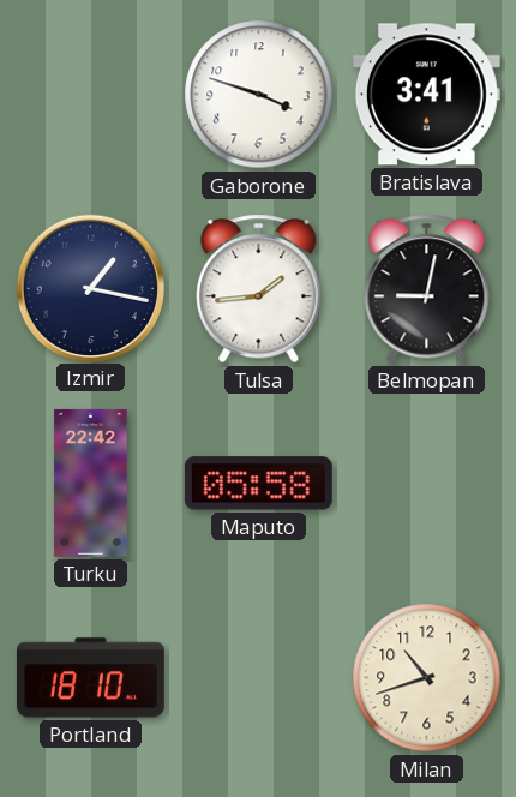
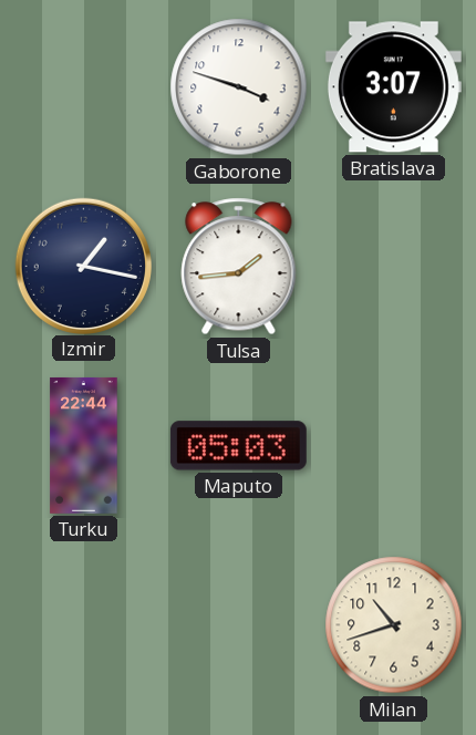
Bratislava: 3:41 -> 3:07
Belmopan: 9:02 -> none
Turku: 22:42 -> 22:44
Maputo: 05:58 -> 05:03
Portland: 18:10 -> none
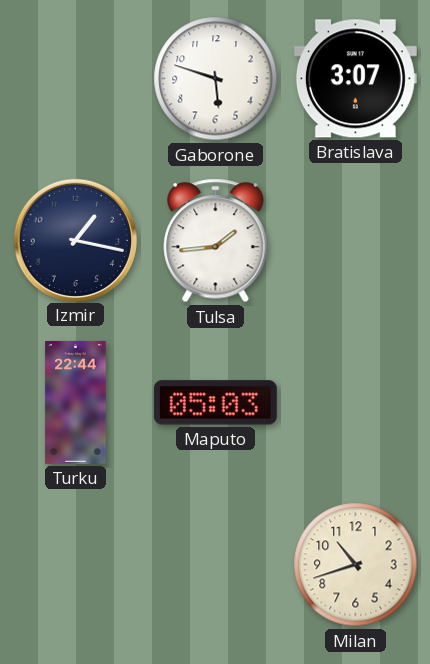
Gaborone: 3:48 -> 5:48
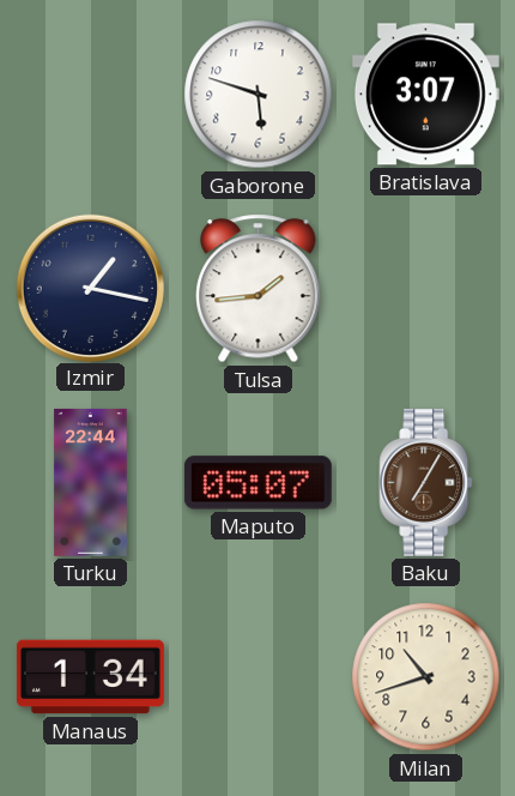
Maputo: 05:03 -> 05:07
Baku: none -> 7:05
Manaus: none -> 1:34
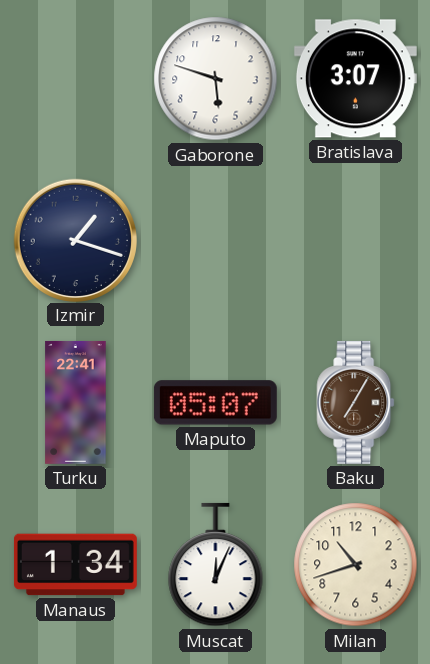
Izmir: 1:17 -> 1:18
Tulsa: 1:44 -> none
Turku: 22:44 -> 22:41
Muscat: none -> 12:04
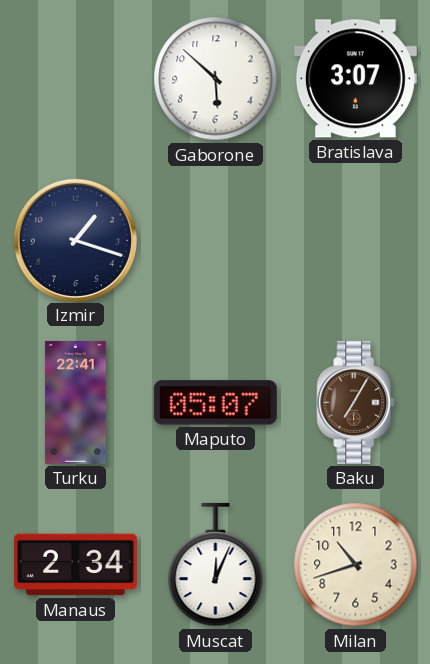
Gaborone: 5:48 -> 5:52
Manaus: 1:34 -> 2:34
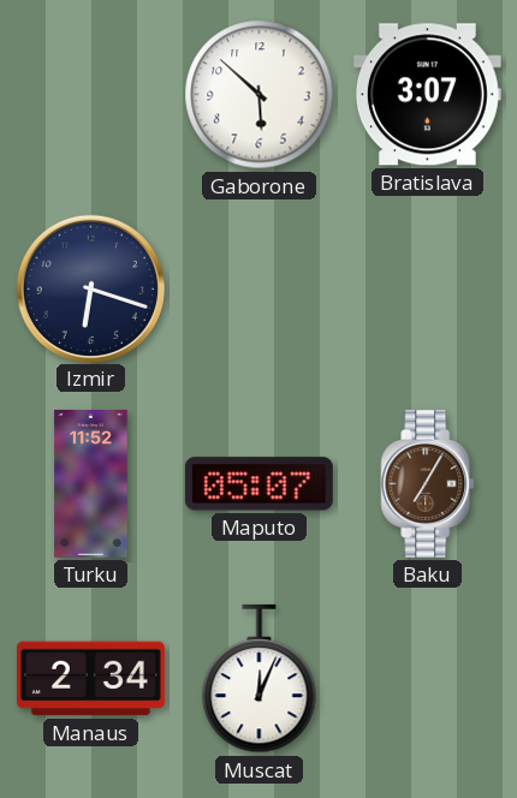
Izmir: 1:18 -> 6:18
Turku: 22:41 -> 11:52
Milan: 10:42 -> none
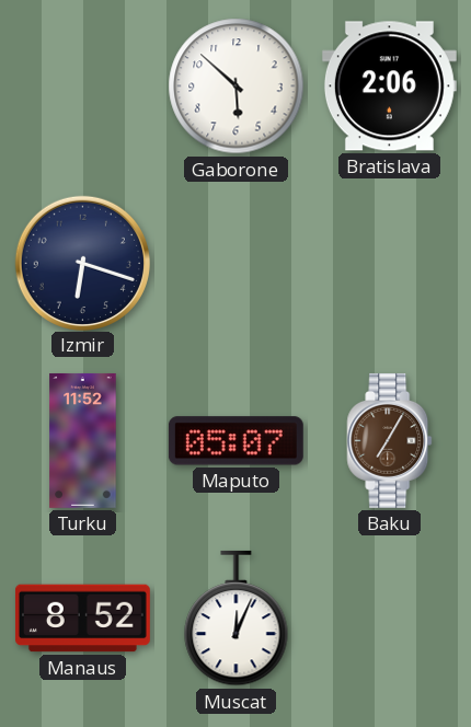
Bratislava: 3:07 -> 2:06
Manaus: 2:34 -> 8:52
